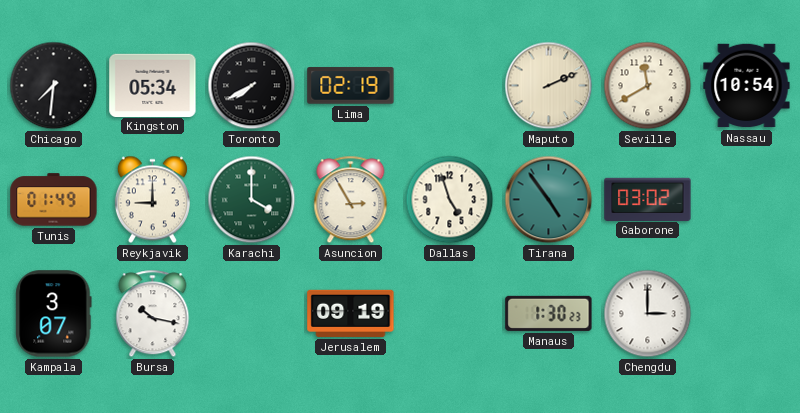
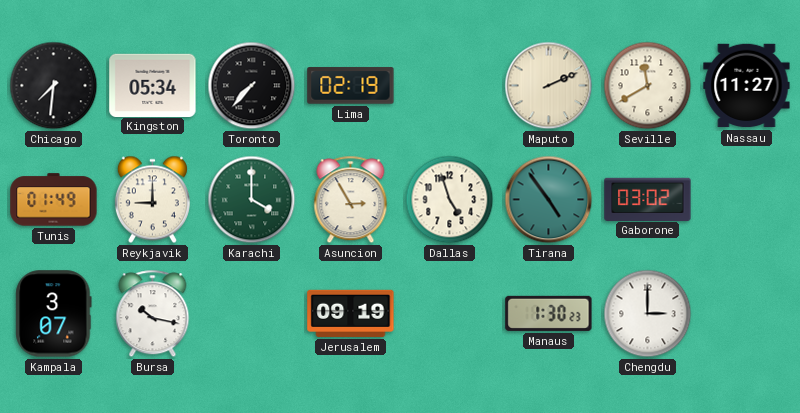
Toronto: 7:40 -> 7:37
Nassau: 10:54 -> 11:27
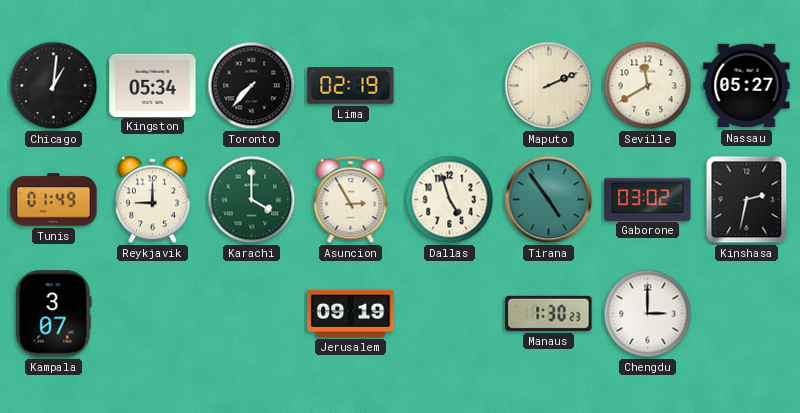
Chicago: 7:31 -> 1:01
Nassau: 11:27 -> 05:27
Kinshasa: none -> 2:32
Bursa: 10:17 -> none
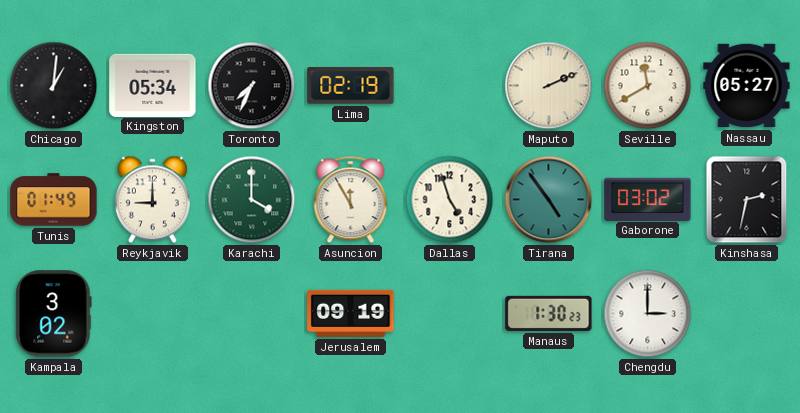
Toronto: 7:37 -> 7:34
Asuncion: 2:55 -> 11:55
Kampala: 3:07 -> 3:02
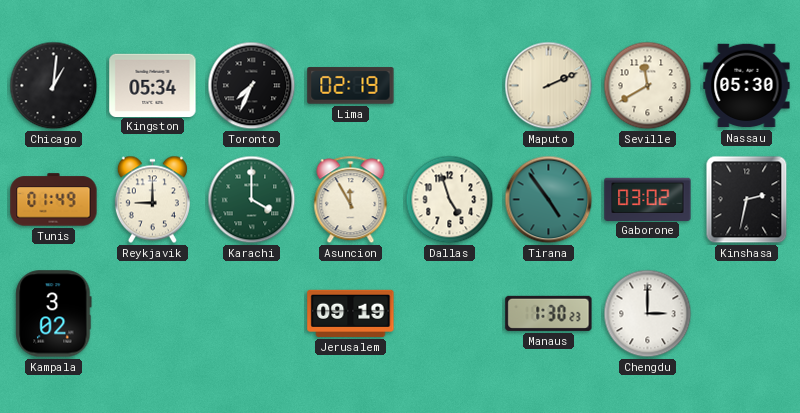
Nassau: 05:27 -> 05:30
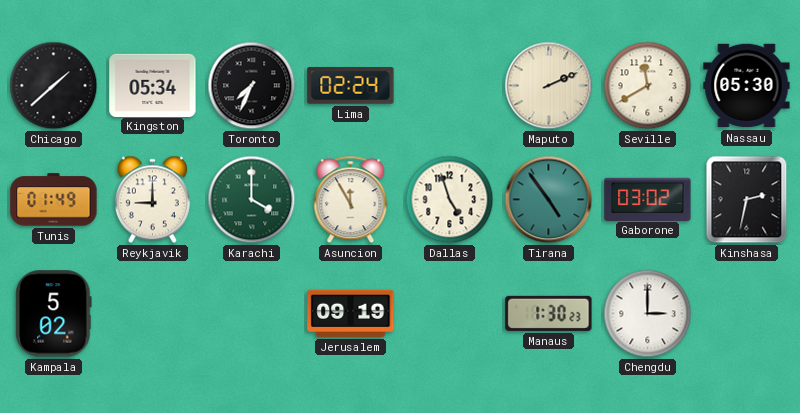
Chicago: 1:01 -> 1:38
Lima: 02:19 -> 02:24
Kampala: 3:02 -> 5:02
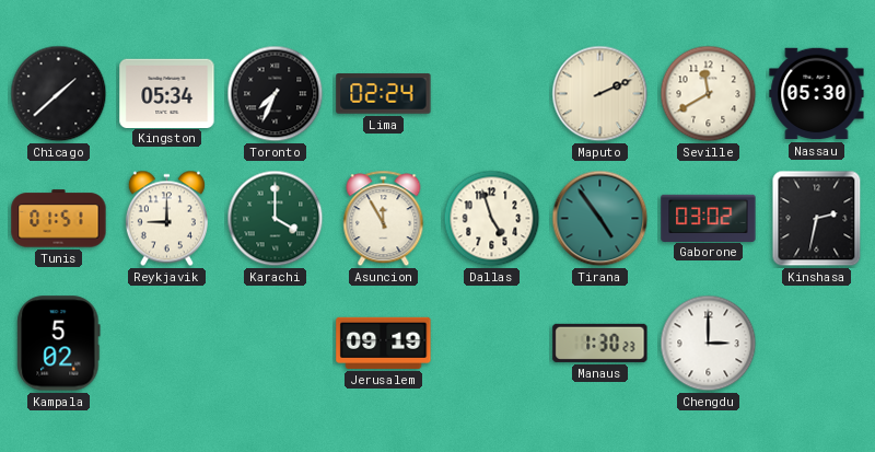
Tunis: 01:49 -> 01:51
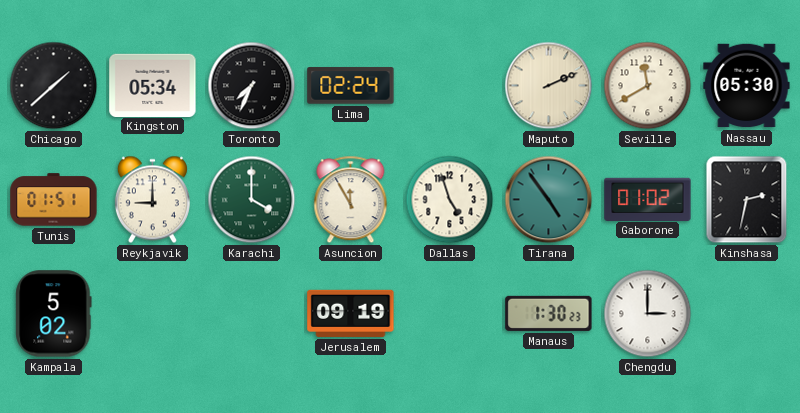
Gaborone: 03:02 -> 01:02
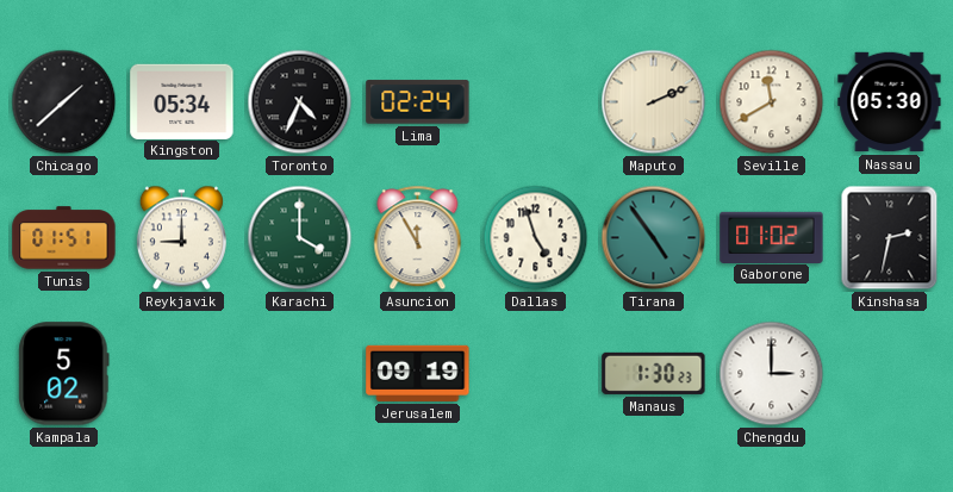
Toronto: 7:34 -> 4:34
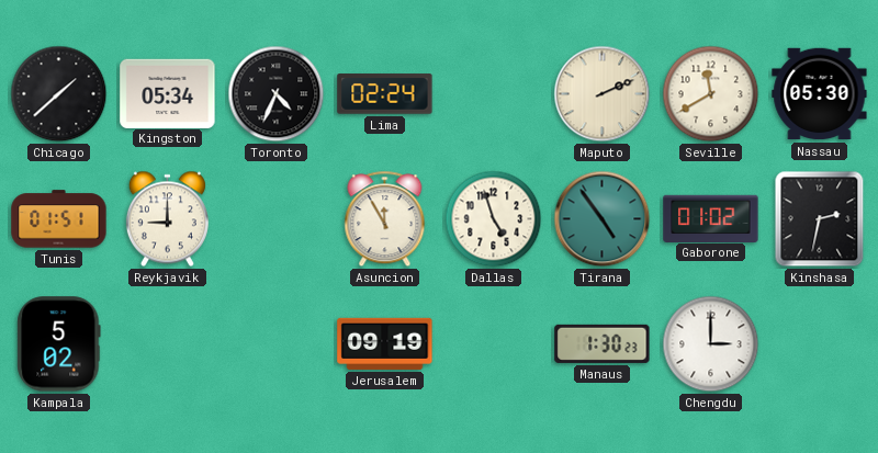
Karachi: 4:00 -> none
